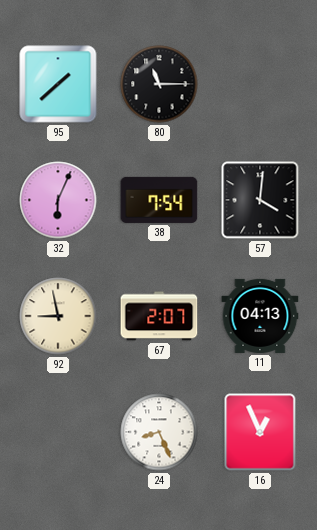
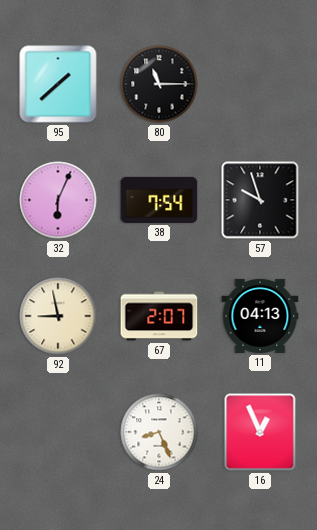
57: 4:01 -> 9:57
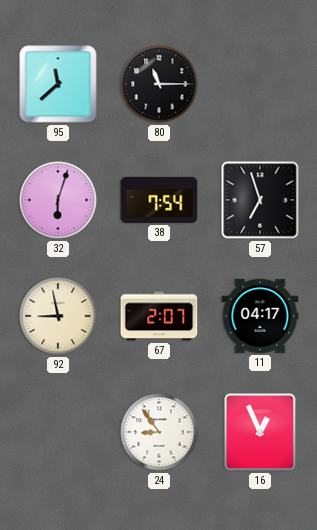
95: 1:38 -> 11:38
32: 6:04 -> 6:03
57: 9:57 -> 6:57
11: 04:13 -> 04:17
24: 8:26 -> 8:54
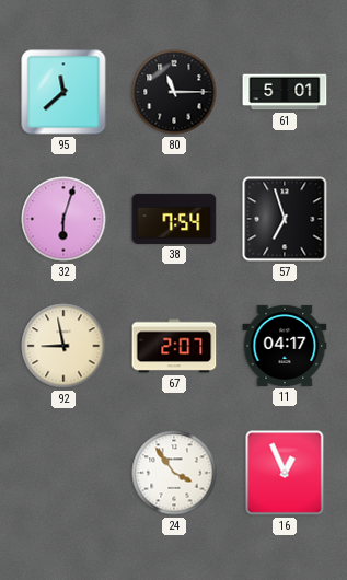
61: none -> 5:01
24: 8:54 -> 3:54
